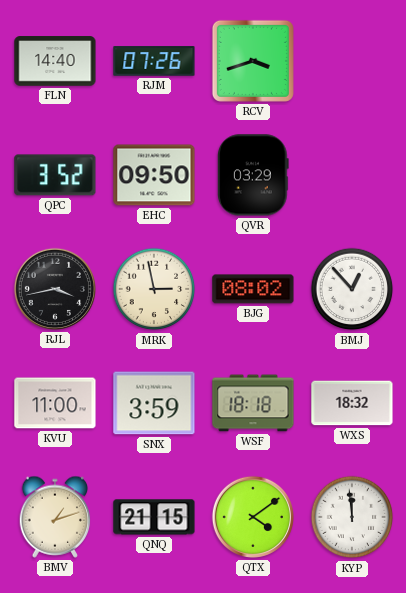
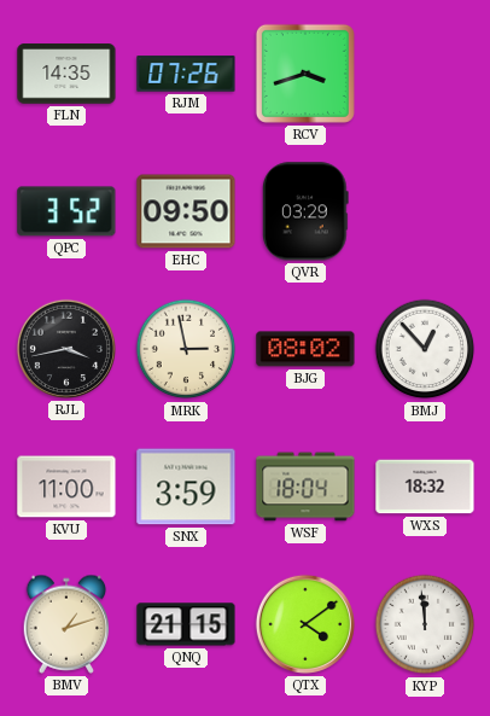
FLN: 14:40 -> 14:35
WSF: 18:18 -> 18:04
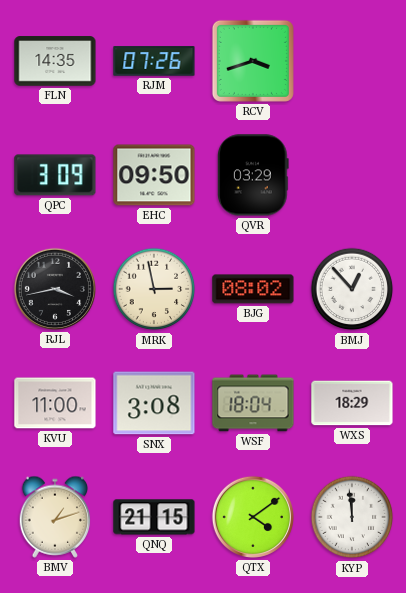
QPC: 3:52 -> 3:09
SNX: 3:59 -> 3:08
WXS: 18:32 -> 18:29
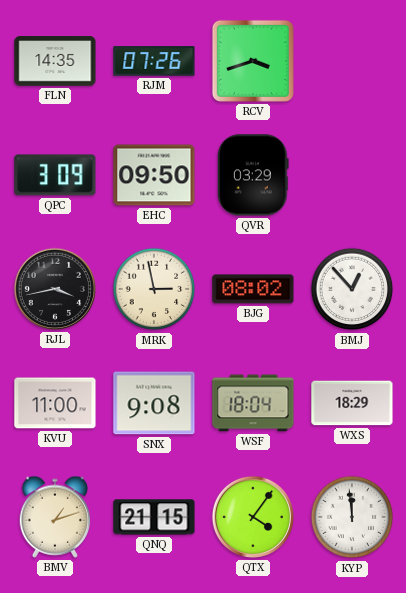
SNX: 3:08 -> 9:08
QTX: 4:09 -> 4:06
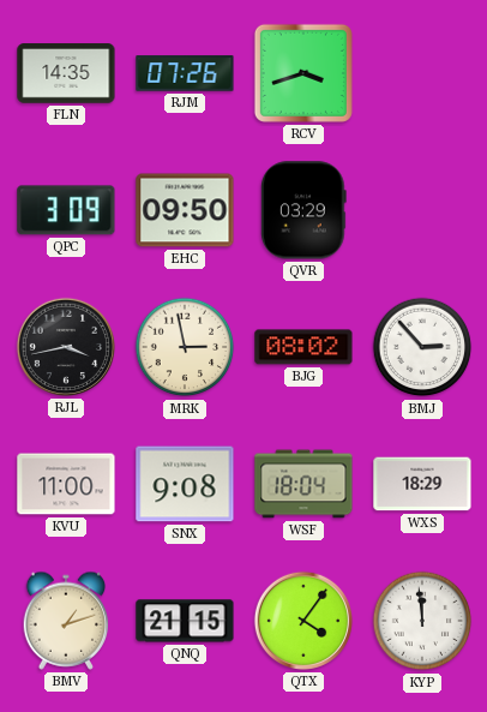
BMJ: 12:53 -> 2:53
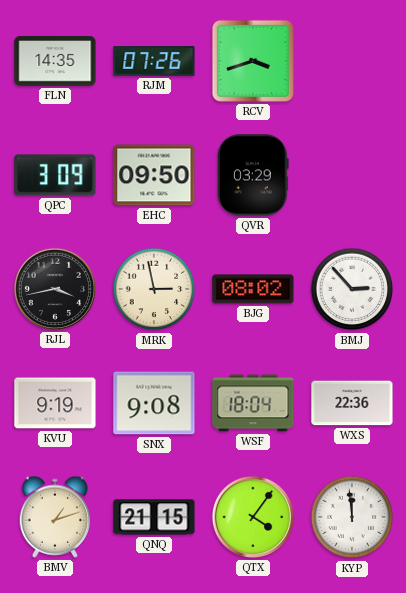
KVU: 11:00 -> 9:19
WXS: 18:29 -> 22:36
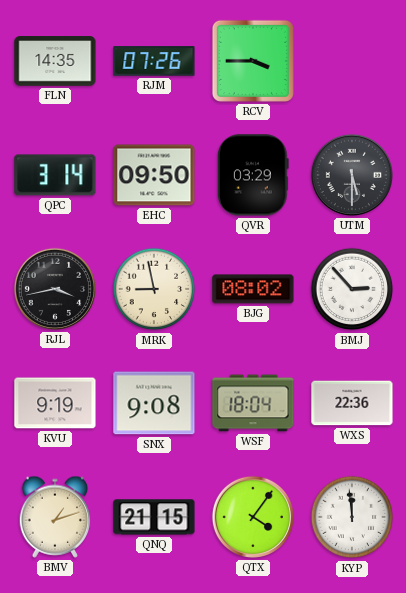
RCV: 3:42 -> 3:45
QPC: 3:09 -> 3:14
UTM: none -> 5:30
MRK: 2:58 -> 8:58
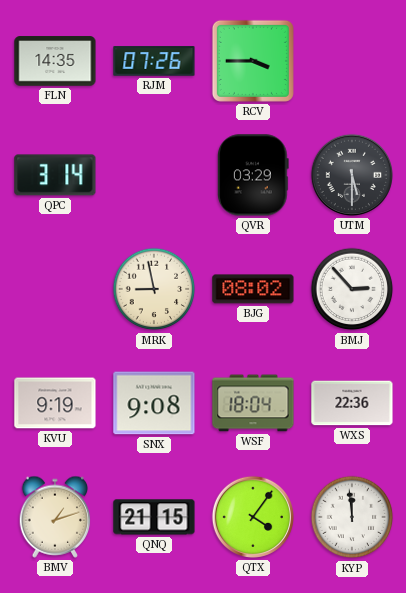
EHC: 09:50 -> none
RJL: 3:43 -> none
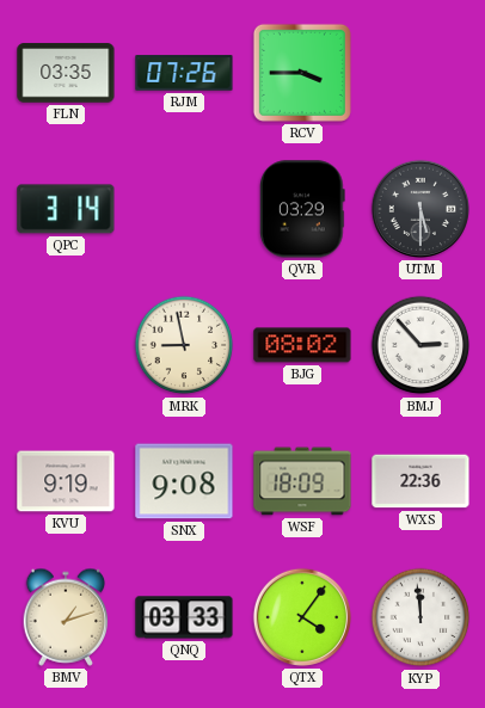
FLN: 14:35 -> 03:35
WSF: 18:04 -> 18:09
QNQ: 21:15 -> 03:33
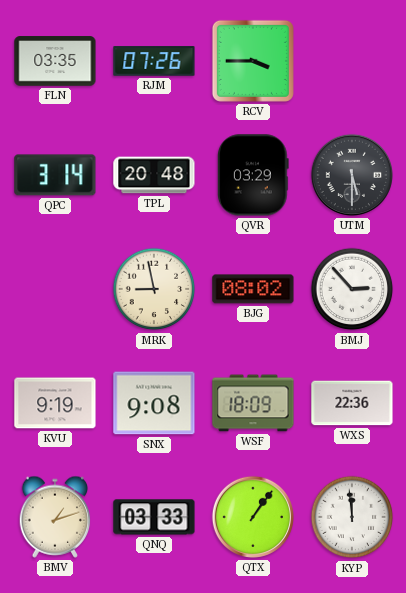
TPL: none -> 20:48
QTX: 4:06 -> 1:06
